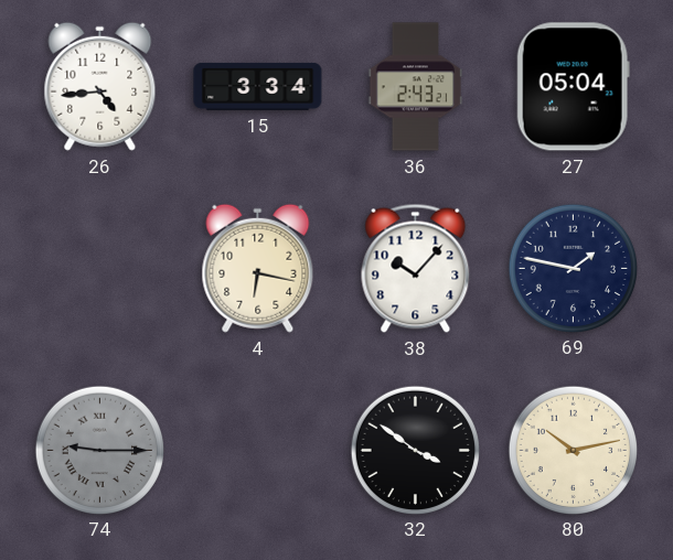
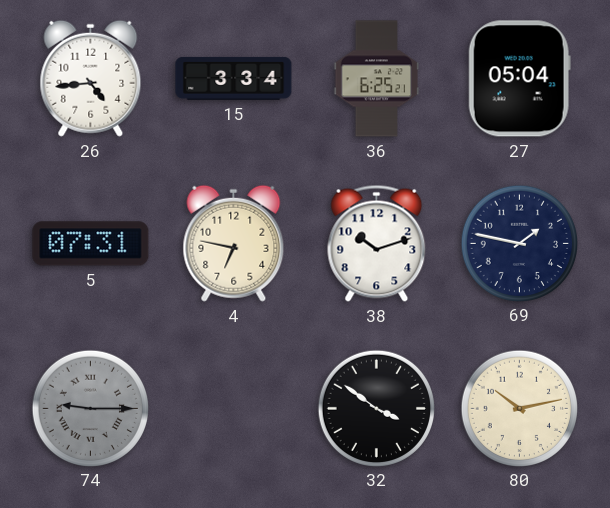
36: 2:43 -> 6:25
5: none -> 07:31
4: 6:17 -> 6:47
38: 10:07 -> 10:12
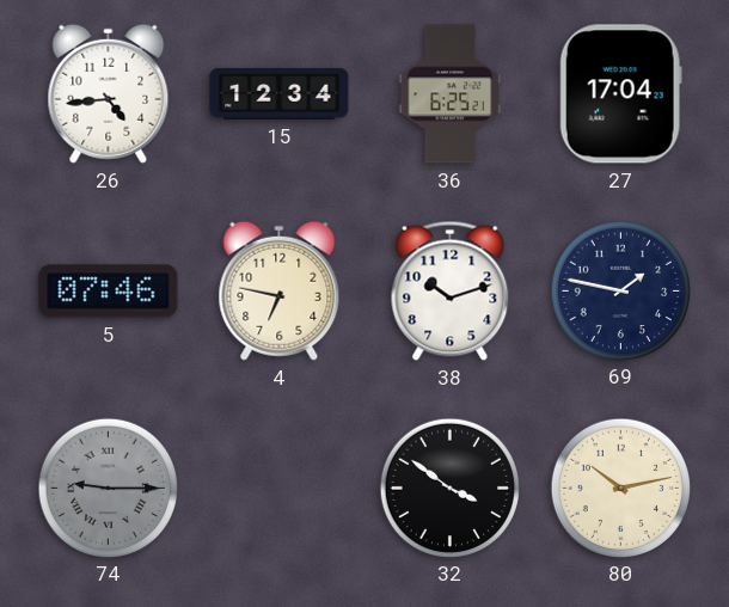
15: 3:34 -> 12:34
27: 05:04 -> 17:04
5: 07:31 -> 07:46
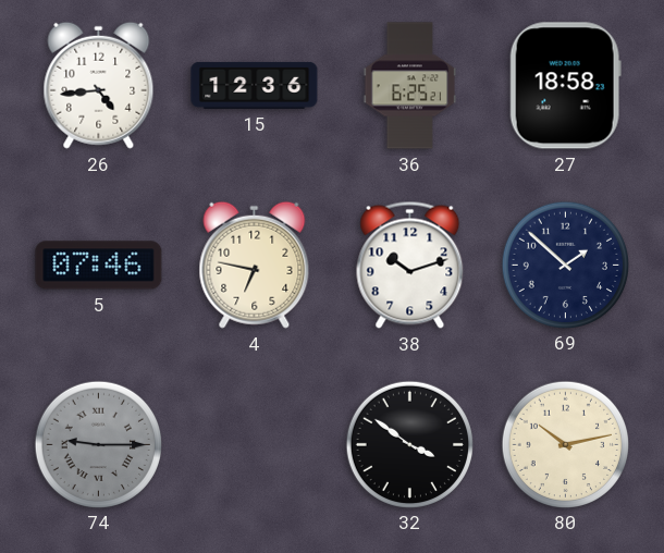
15: 12:34 -> 12:36
27: 17:04 -> 18:58
69: 1:47 -> 1:52
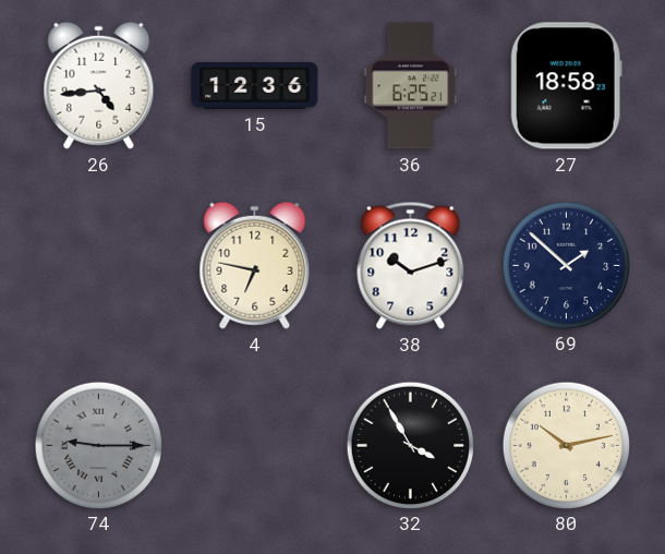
5: 07:46 -> none
32: 3:51 -> 3:55
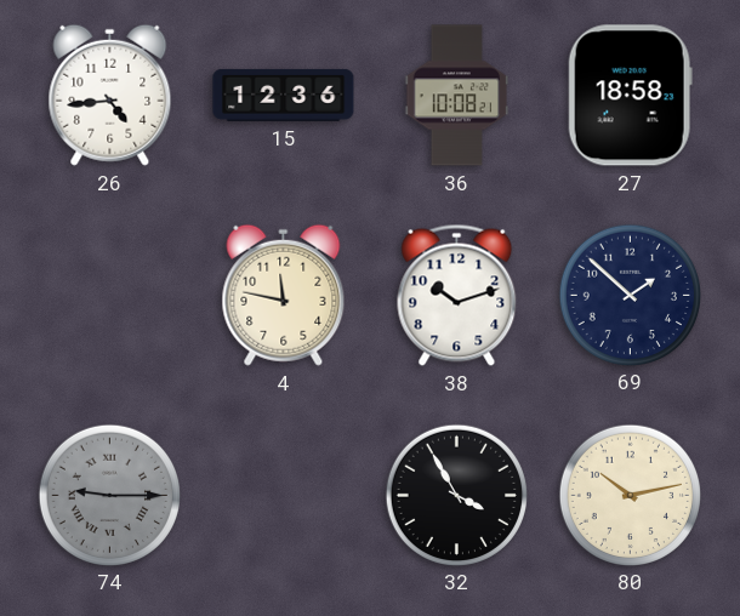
36: 6:25 -> 10:08
4: 6:47 -> 11:47
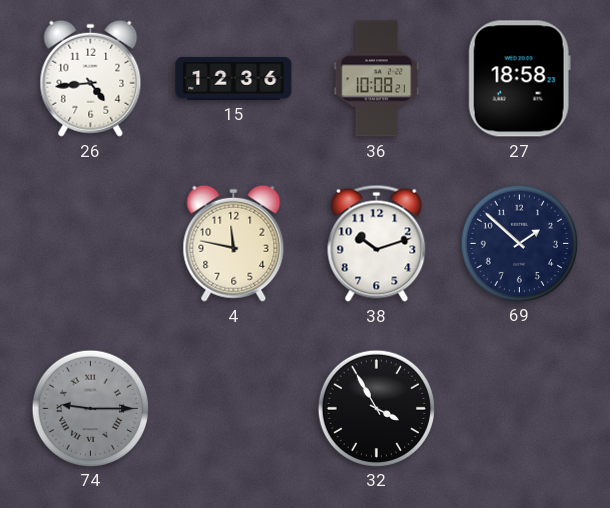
80: 10:13 -> none
